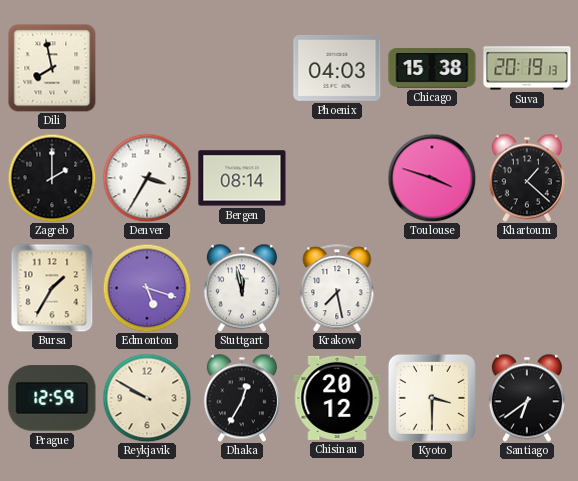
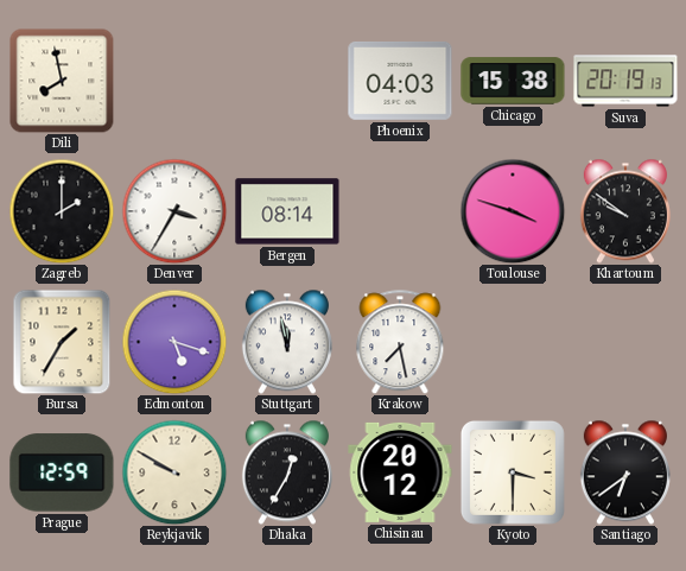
Khartoum: 1:22 -> 9:51
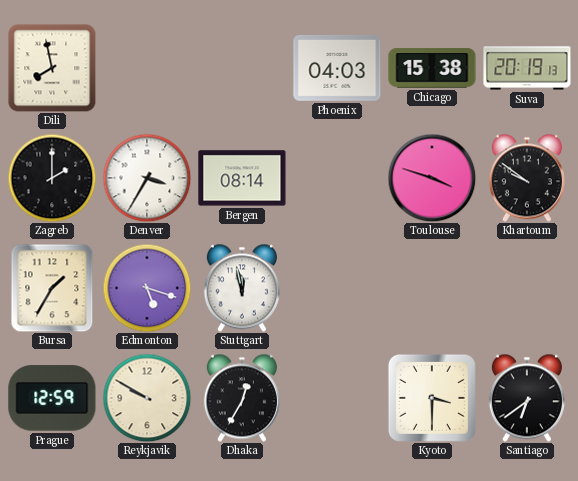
Krakow: 7:28 -> none
Chisinau: 20:12 -> none
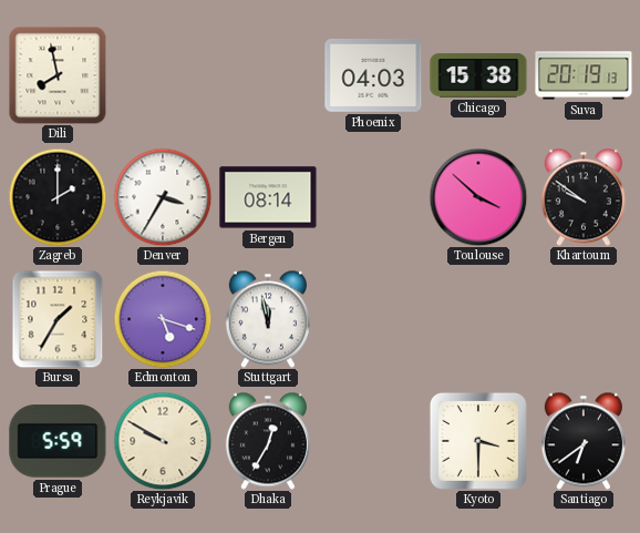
Toulouse: 3:48 -> 3:52
Prague: 12:59 -> 5:59
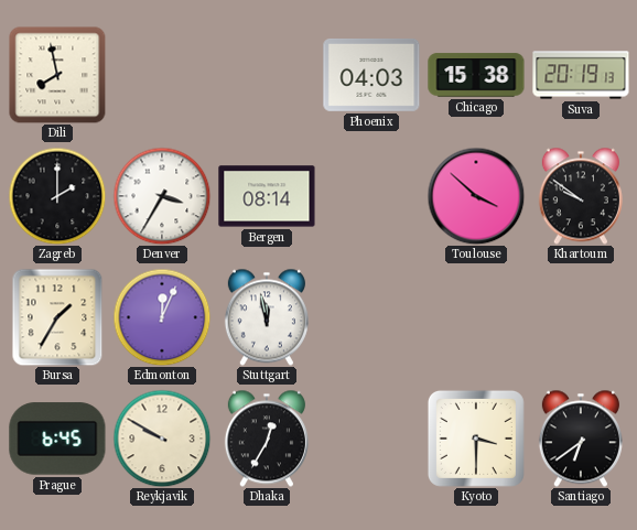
Edmonton: 5:18 -> 12:04
Prague: 5:59 -> 6:45
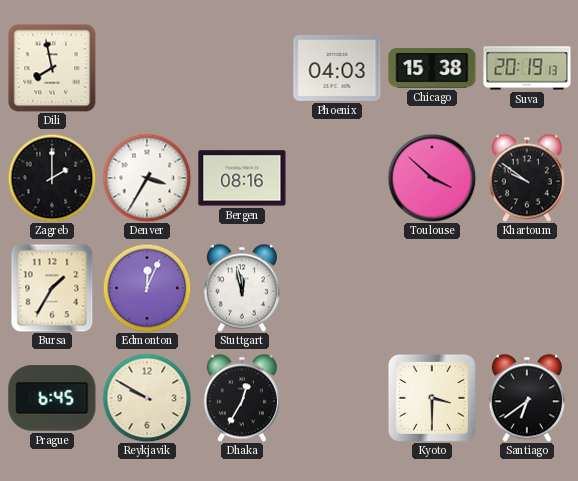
Bergen: 08:14 -> 08:16
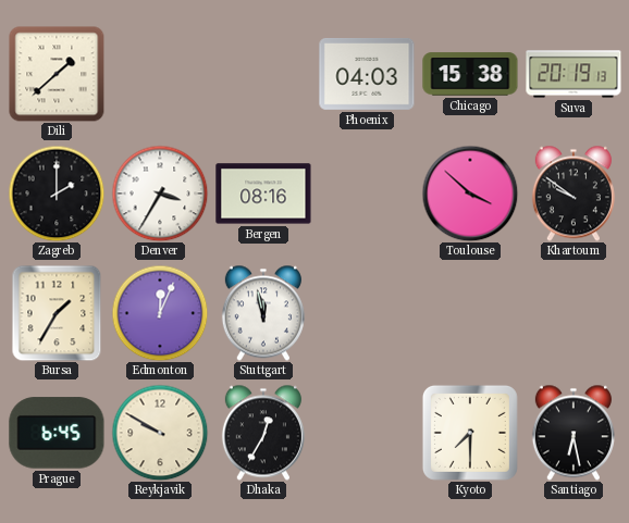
Dili: 7:58 -> 1:38
Kyoto: 3:30 -> 7:30
Santiago: 6:39 -> 6:28
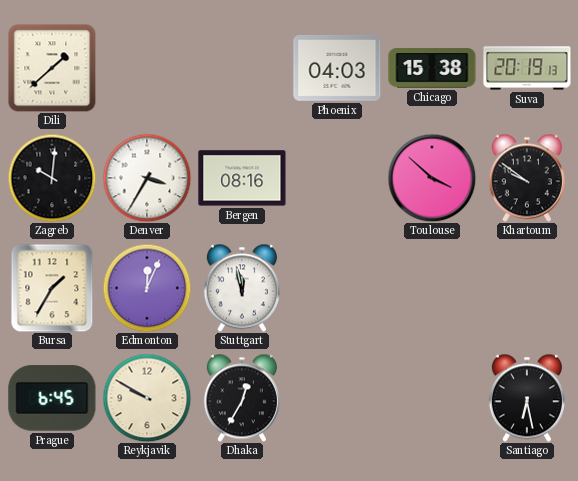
Zagreb: 2:00 -> 10:01
Kyoto: 7:30 -> none
